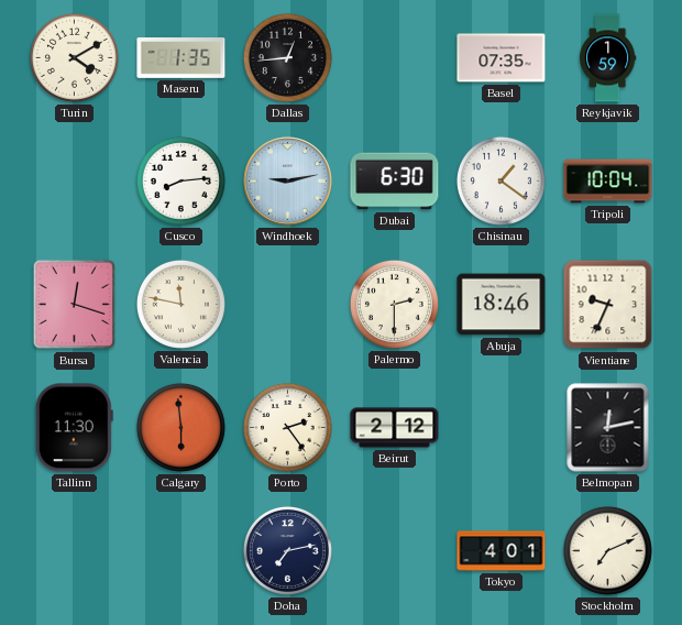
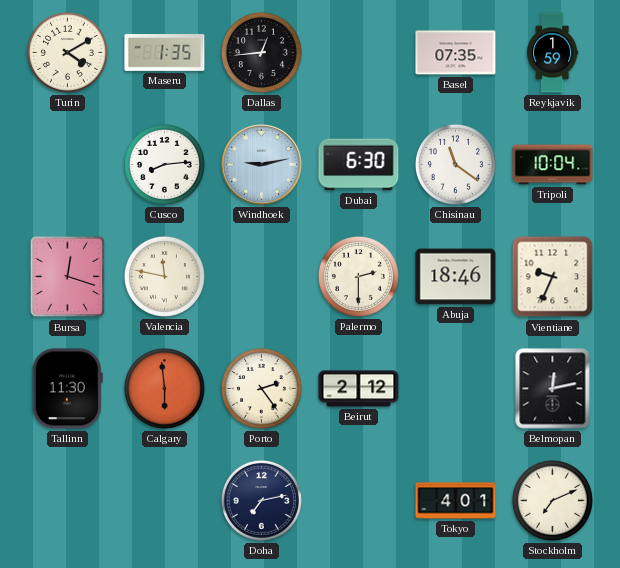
Chisinau: 1:21 -> 11:21
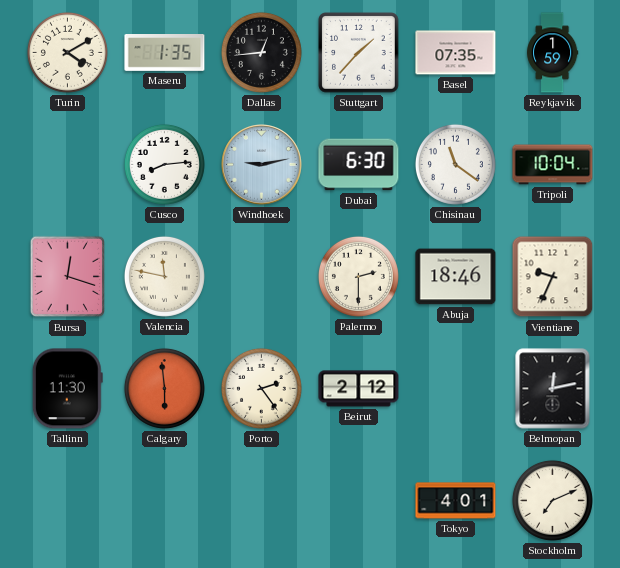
Stuttgart: none -> 1:37
Doha: 7:13 -> none
